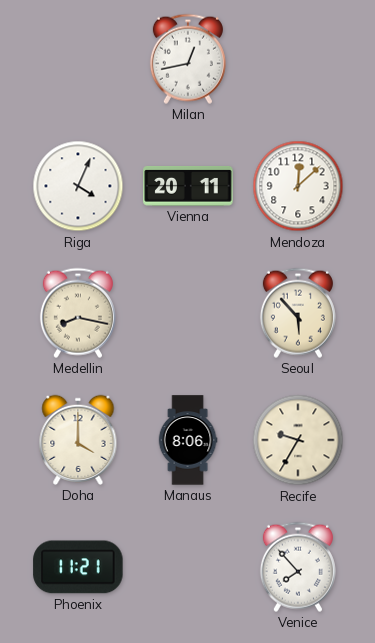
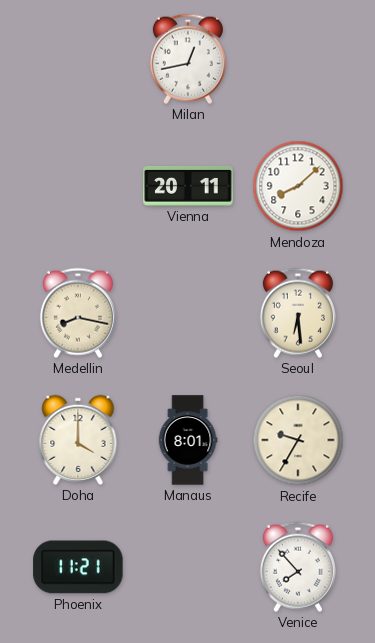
Riga: 4:04 -> none
Mendoza: 12:08 -> 8:08
Seoul: 5:53 -> 6:29
Manaus: 8:06 -> 8:01
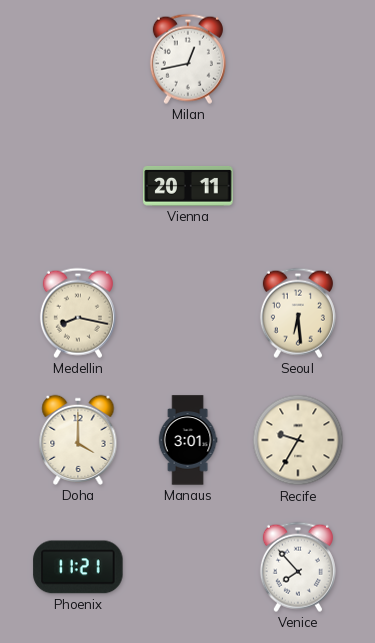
Mendoza: 8:08 -> none
Manaus: 8:01 -> 3:01
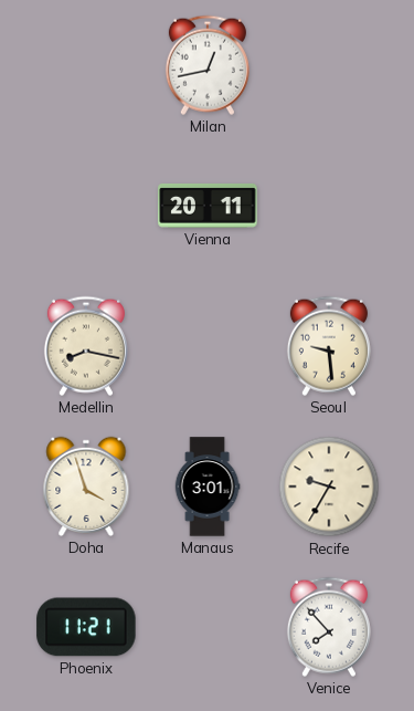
Seoul: 6:29 -> 9:29
Doha: 4:00 -> 3:57
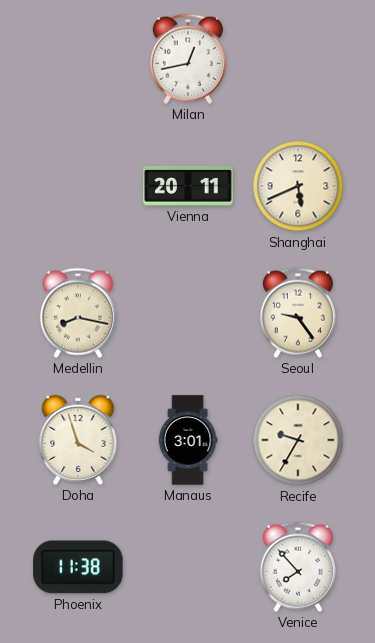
Shanghai: none -> 5:41
Seoul: 9:29 -> 9:24
Phoenix: 11:21 -> 11:38
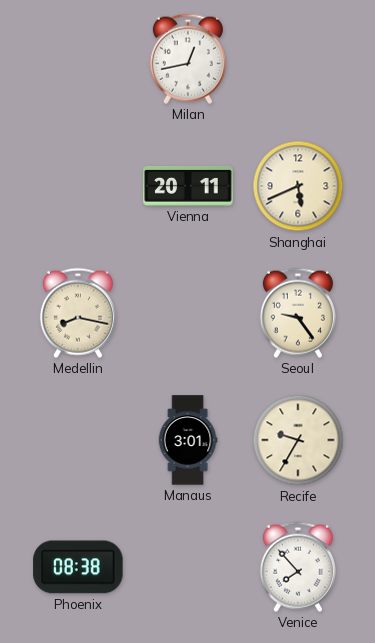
Doha: 3:57 -> none
Phoenix: 11:38 -> 08:38
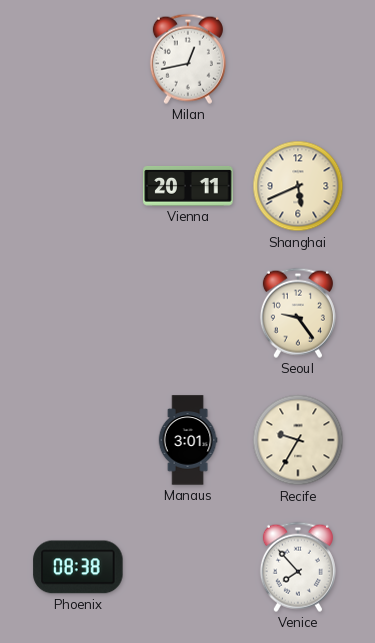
Medellin: 8:17 -> none
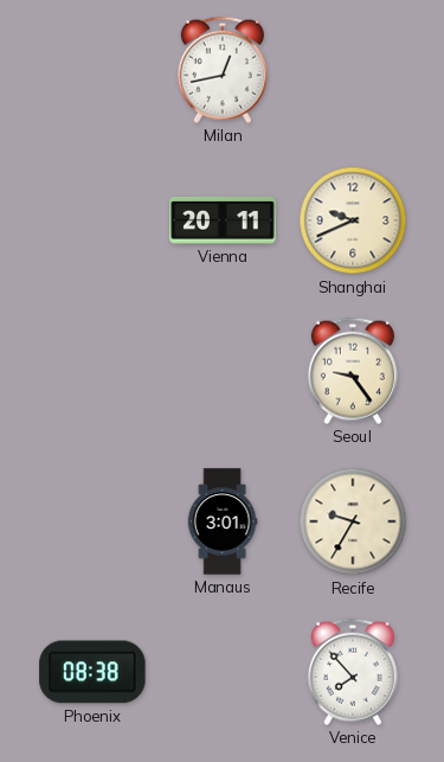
Shanghai: 5:41 -> 9:41
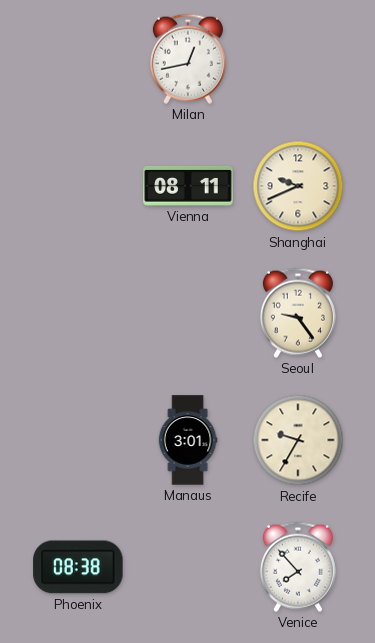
Vienna: 20:11 -> 08:11
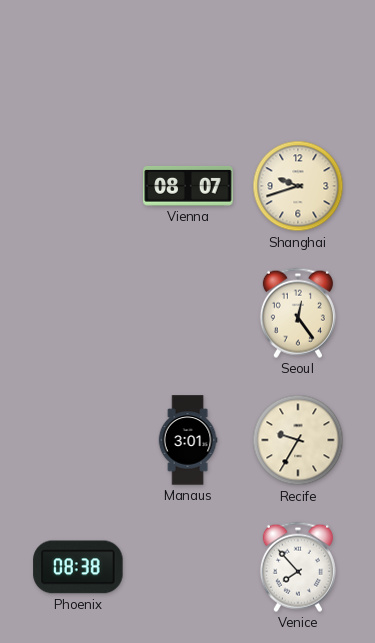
Milan: 12:43 -> none
Vienna: 08:11 -> 08:07
Shanghai: 9:41 -> 9:42
Seoul: 9:24 -> 12:24
